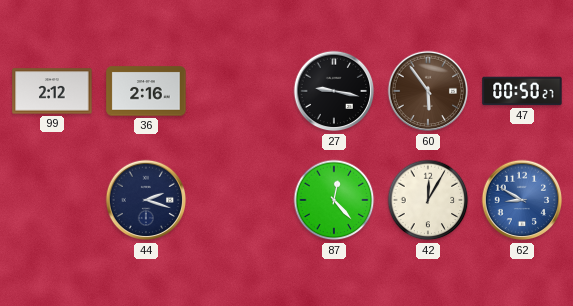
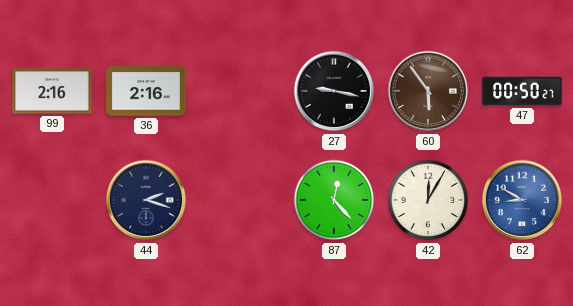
99: 2:12 -> 2:16
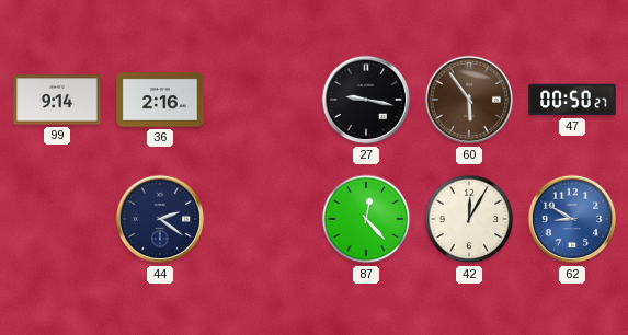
99: 2:16 -> 9:14
44: 2:18 -> 2:21
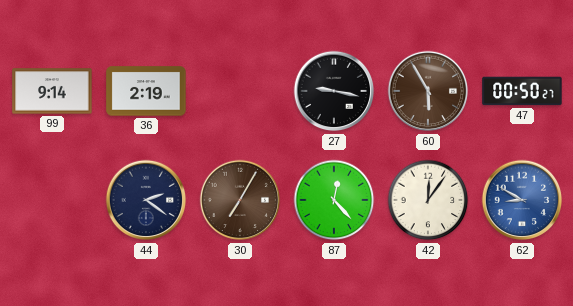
36: 2:16 -> 2:19
60: 5:54 -> 5:55
30: none -> 7:05
42: 12:05 -> 12:06
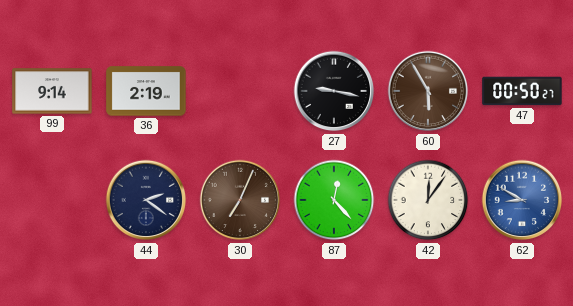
30: 7:05 -> 7:04
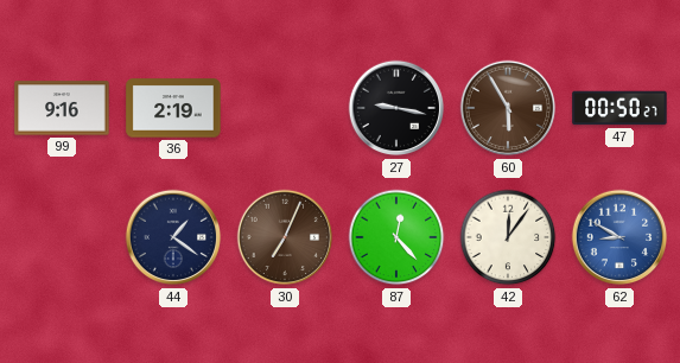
99: 9:14 -> 9:16
44: 2:21 -> 1:21
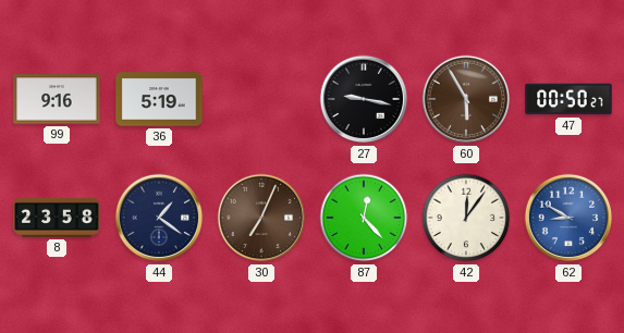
36: 2:19 -> 5:19
8: none -> 23:58
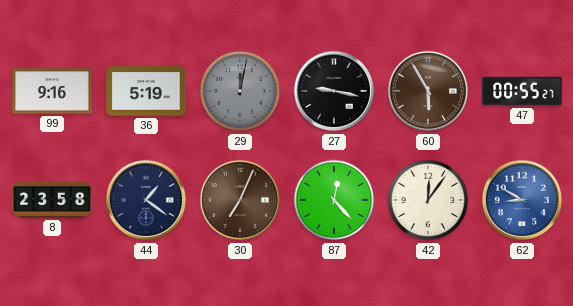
29: none -> 12:02
47: 00:50 -> 00:55
